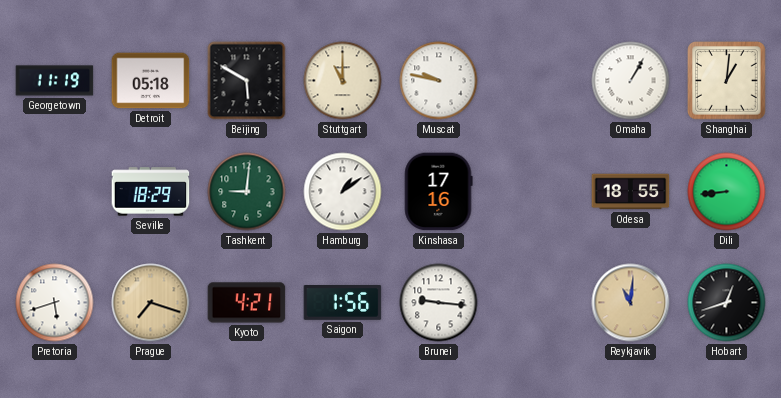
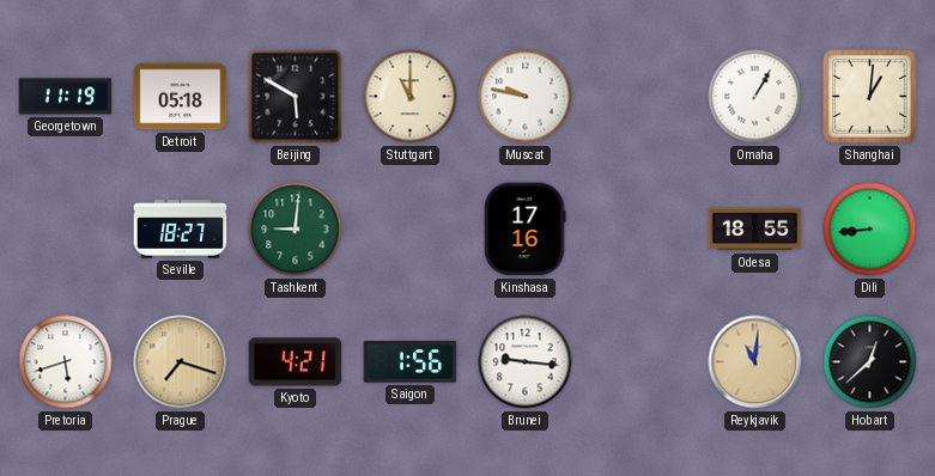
Seville: 18:29 -> 18:27
Hamburg: 1:09 -> none
Hobart: 12:42 -> 12:38
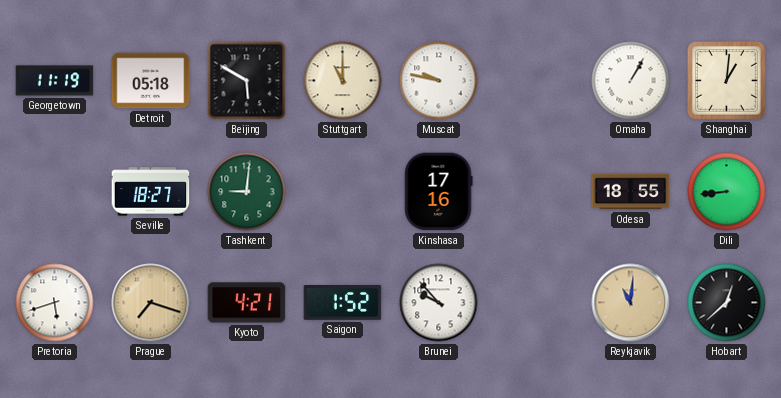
Saigon: 1:56 -> 1:52
Brunei: 9:16 -> 9:53
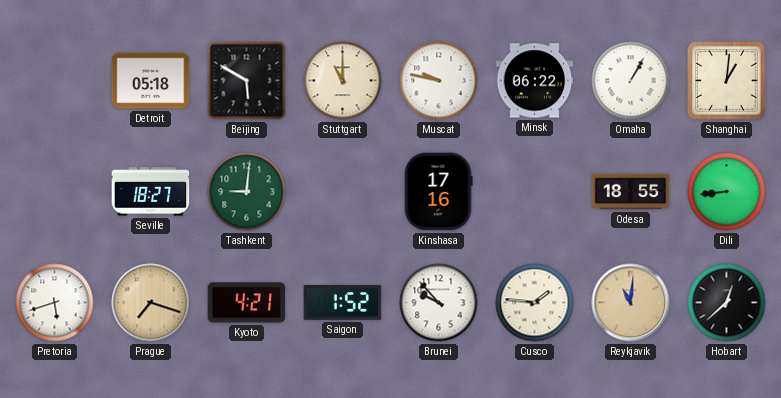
Georgetown: 11:19 -> none
Minsk: none -> 06:22
Cusco: none -> 1:46
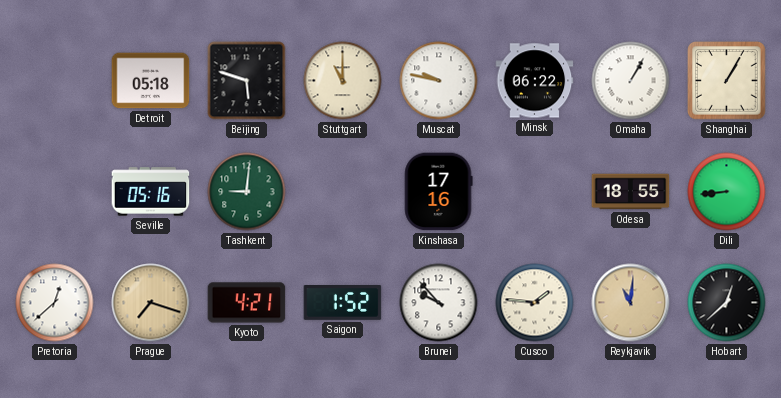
Beijing: 5:50 -> 5:48
Shanghai: 1:01 -> 1:05
Seville: 18:27 -> 05:16
Pretoria: 5:42 -> 12:38
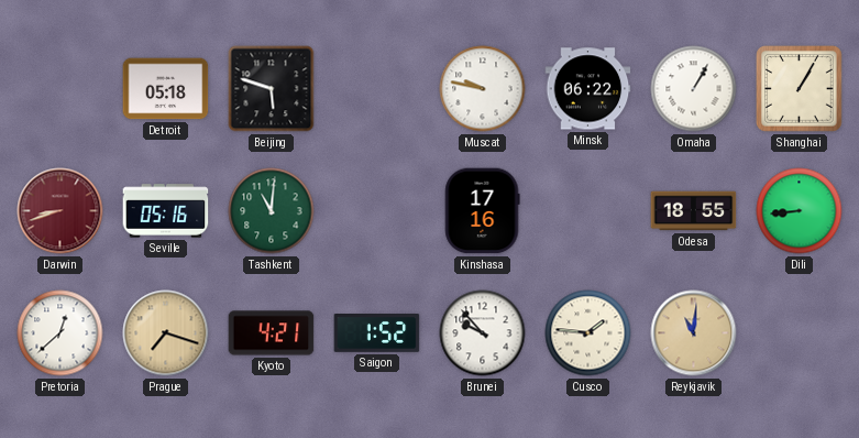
Stuttgart: 11:00 -> none
Darwin: none -> 8:42
Tashkent: 9:01 -> 11:01
Hobart: 12:38 -> none
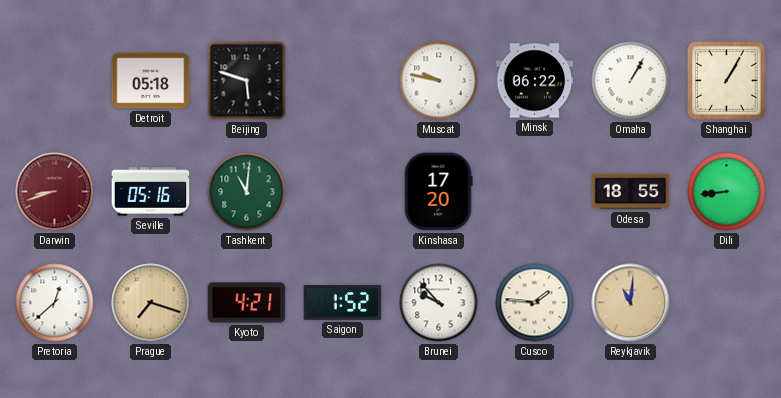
Kinshasa: 17:16 -> 17:20
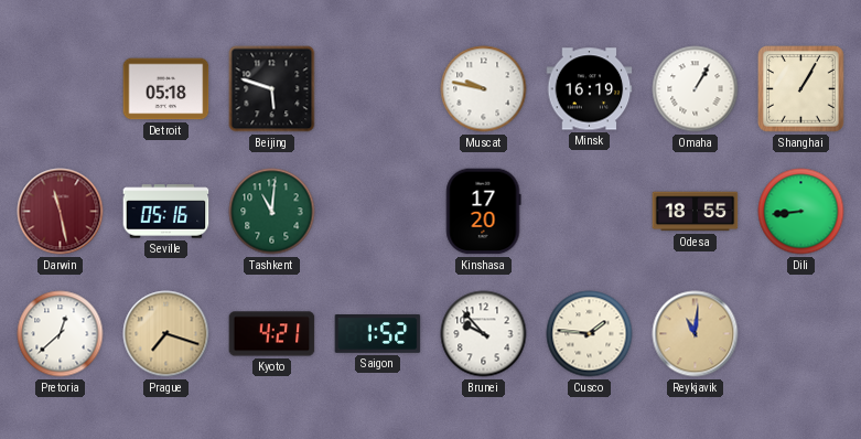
Minsk: 06:22 -> 16:19
Darwin: 8:42 -> 11:28
